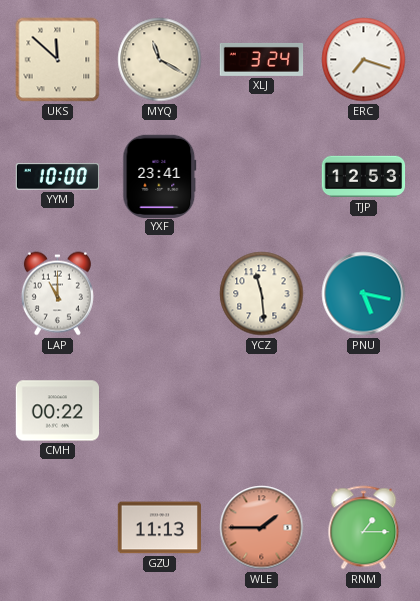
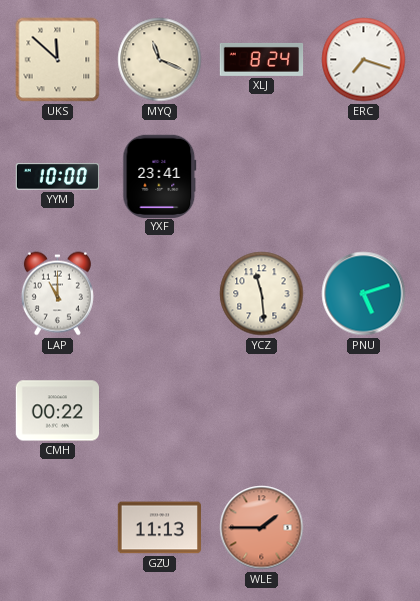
MYQ: 11:20 -> 11:19
XLJ: 3:24 -> 8:24
TJP: 12:53 -> none
PNU: 5:17 -> 5:12
RNM: 1:15 -> none
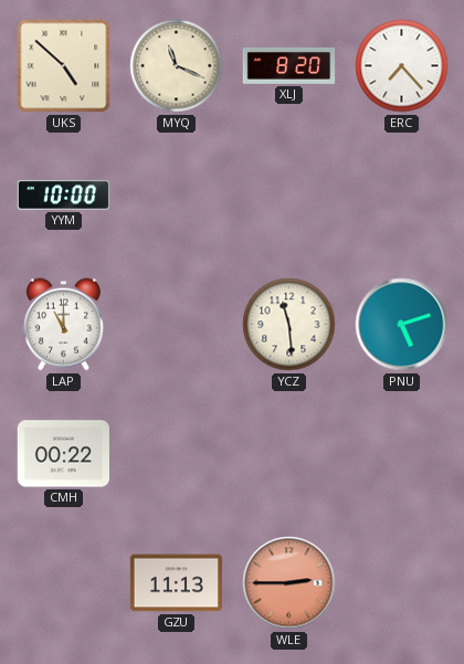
UKS: 11:52 -> 4:52
XLJ: 8:24 -> 8:20
ERC: 7:18 -> 7:23
YXF: 23:41 -> none
WLE: 1:45 -> 2:45
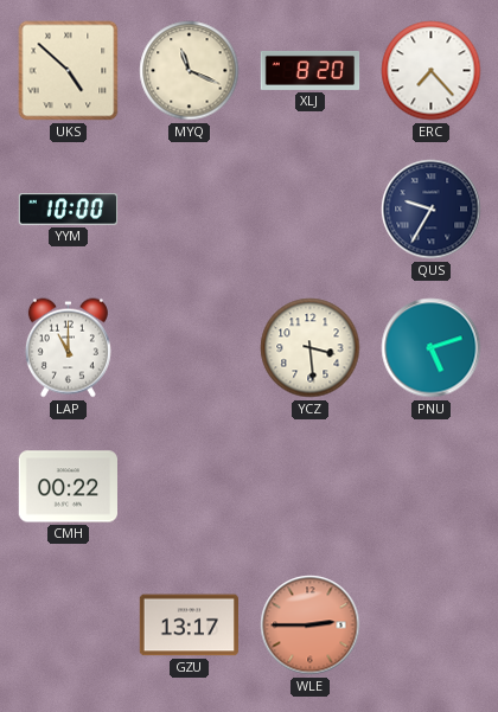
QUS: none -> 9:35
YCZ: 11:29 -> 3:29
GZU: 11:13 -> 13:17
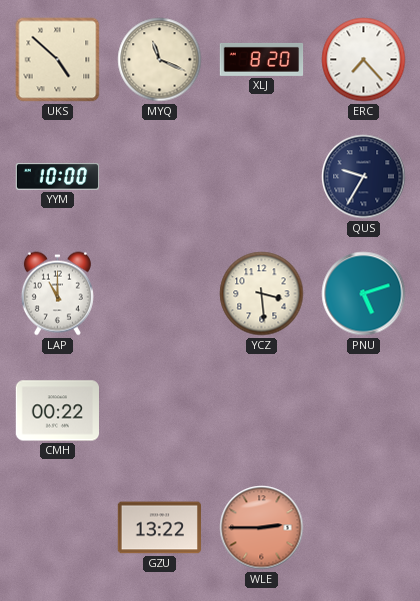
GZU: 13:17 -> 13:22
